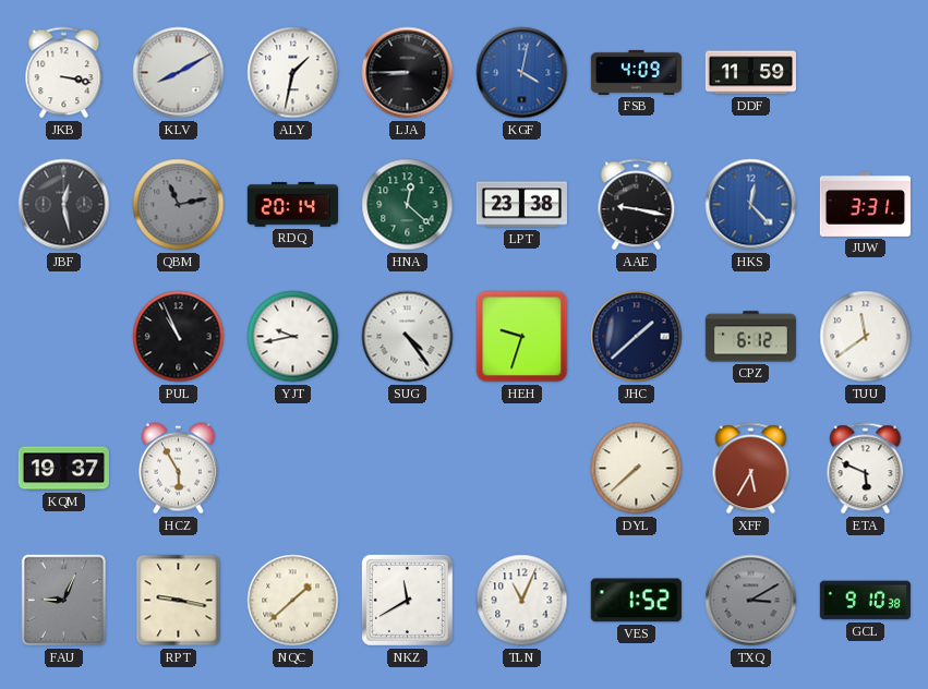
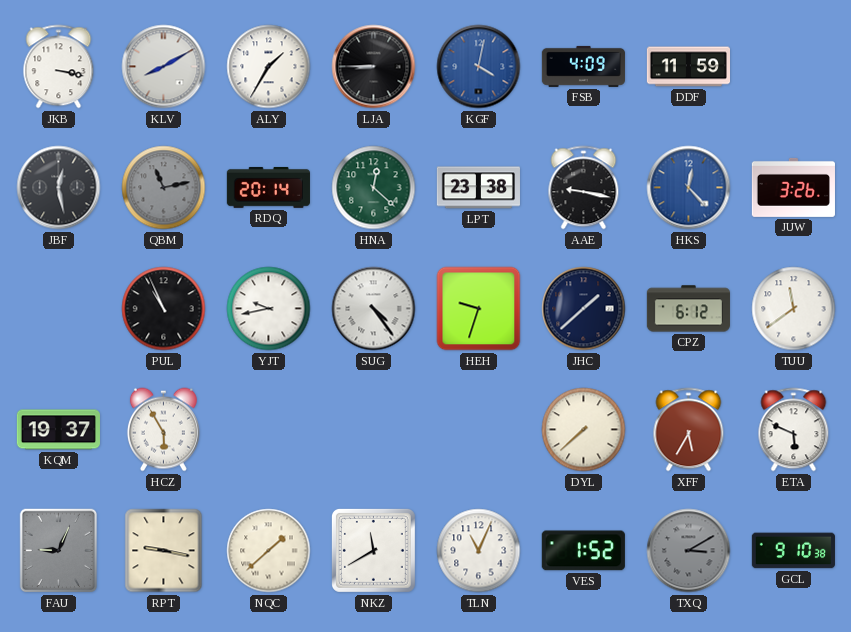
ALY: 1:32 -> 1:35
JUW: 3:31 -> 3:26
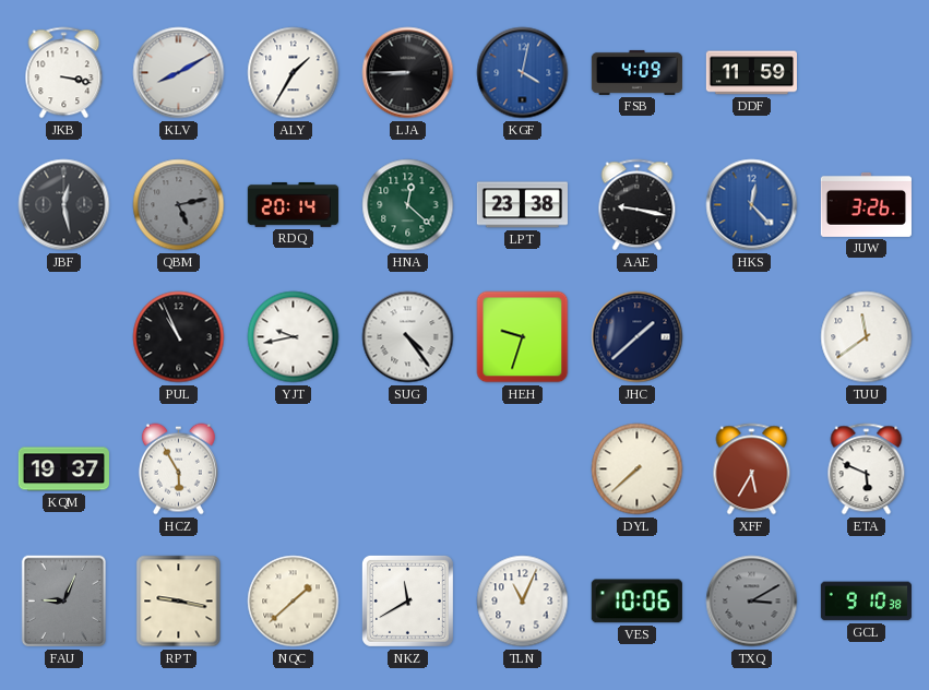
QBM: 11:13 -> 5:13
CPZ: 6:12 -> none
VES: 1:52 -> 10:06
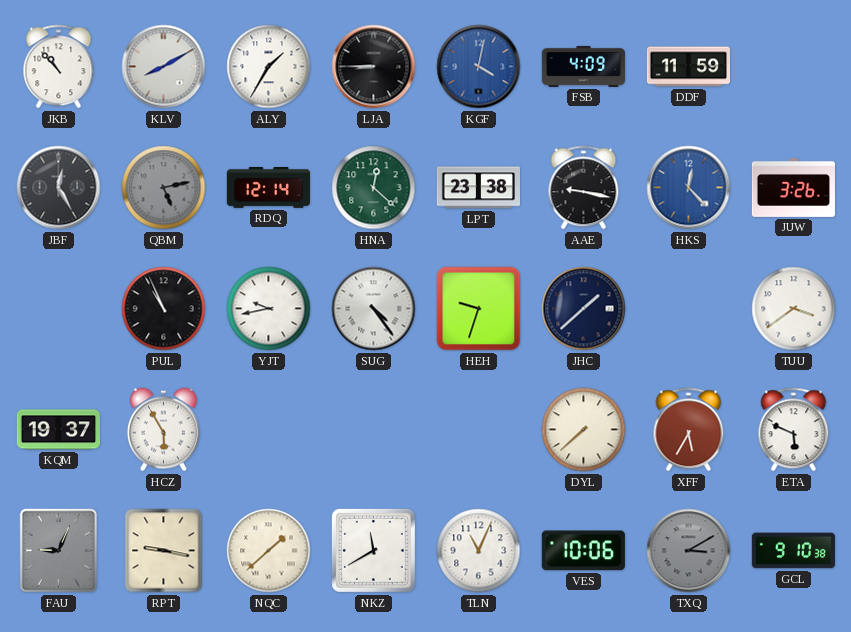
JKB: 3:17 -> 10:53
JBF: 12:28 -> 12:25
RDQ: 20:14 -> 12:14
TUU: 11:39 -> 3:39
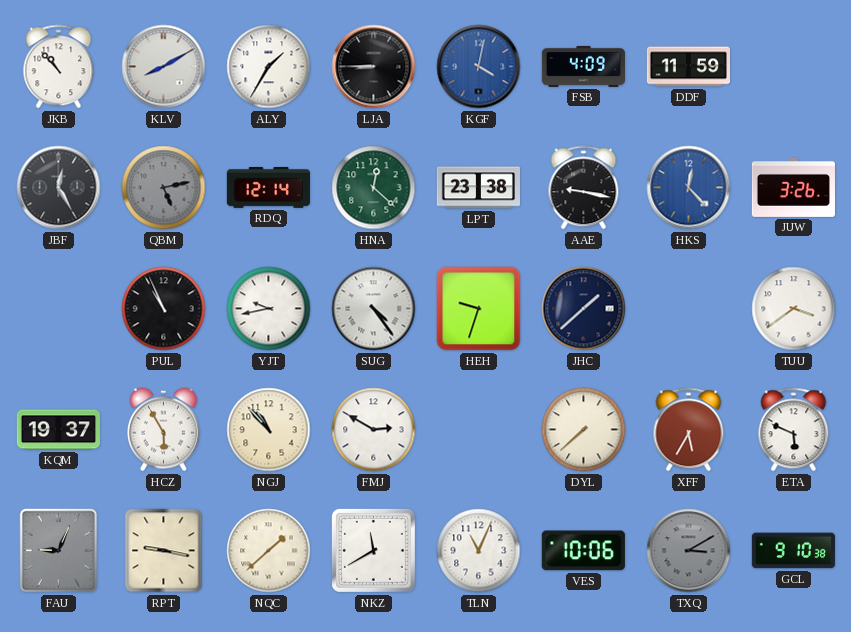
NGJ: none -> 10:53
FMJ: none -> 2:50
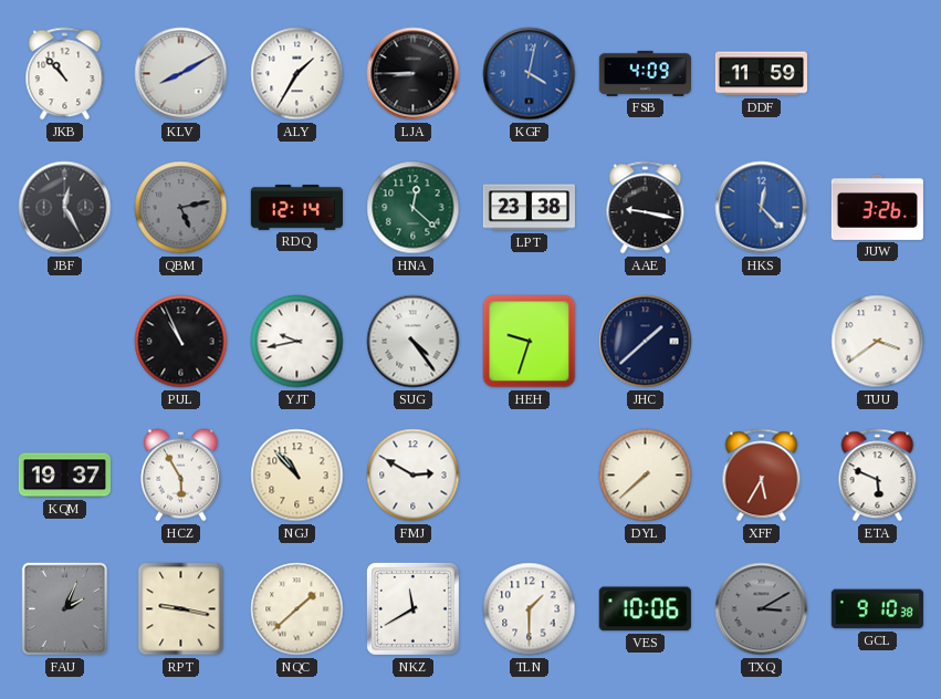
FAU: 9:04 -> 2:04
TLN: 11:04 -> 1:30
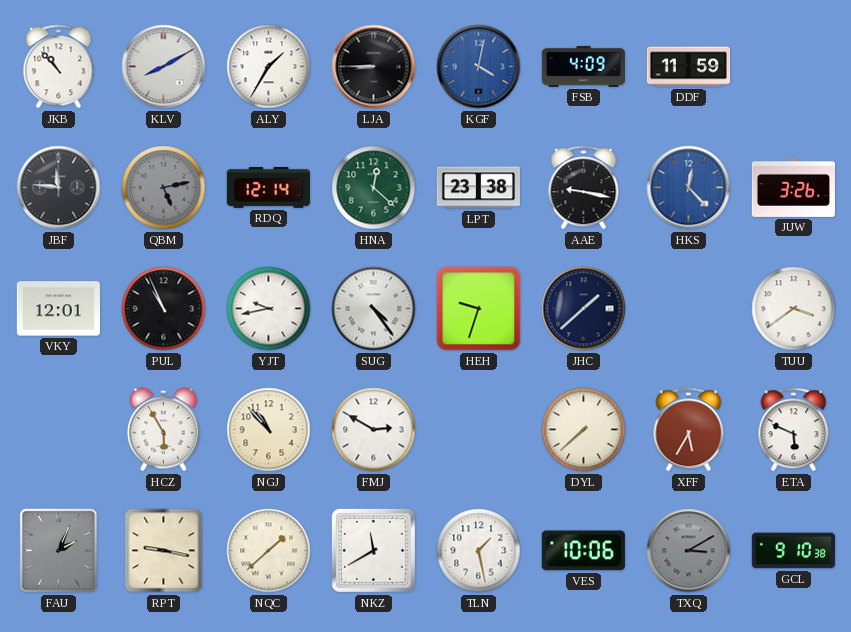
JBF: 12:25 -> 11:46
VKY: none -> 12:01
KQM: 19:37 -> none
TLN: 1:30 -> 1:28
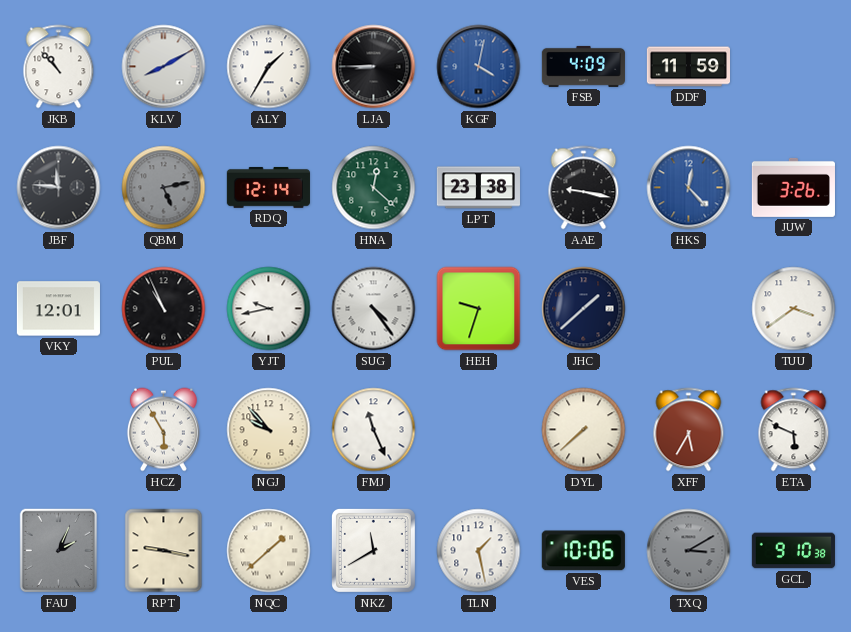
NGJ: 10:53 -> 9:53
FMJ: 2:50 -> 11:26
